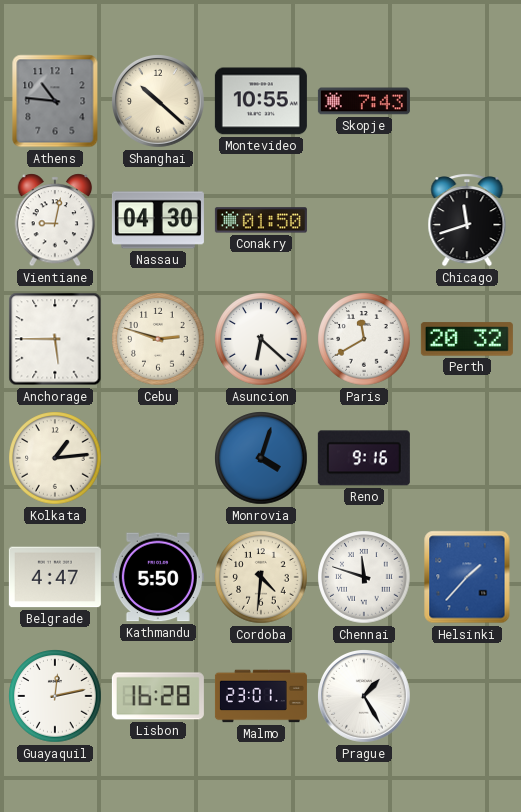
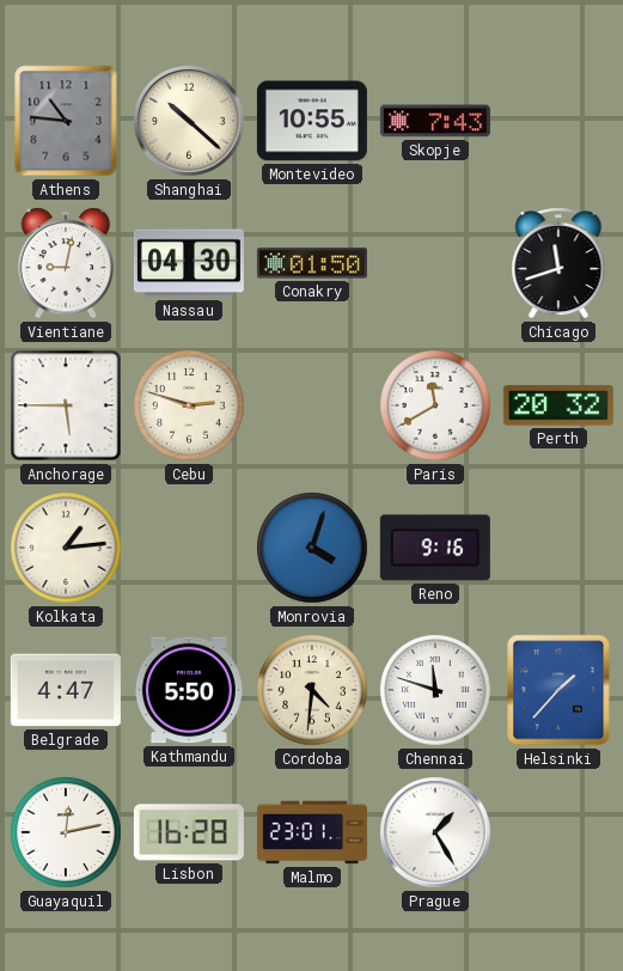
Asuncion: 6:22 -> none
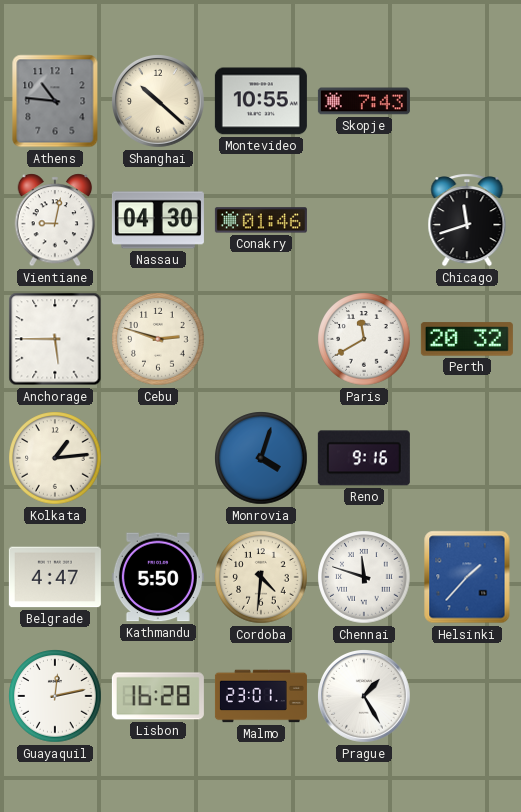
Conakry: 01:50 -> 01:46
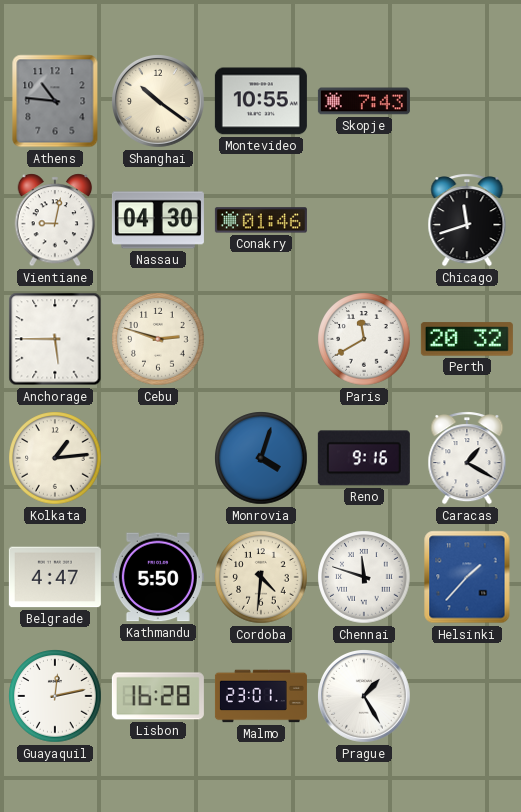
Shanghai: 10:22 -> 10:21
Caracas: none -> 1:20
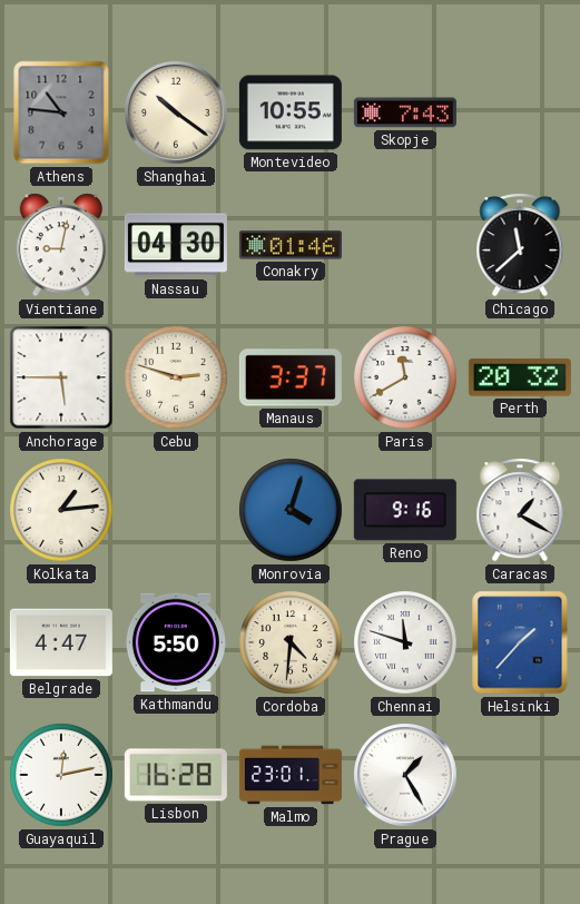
Chicago: 11:42 -> 11:38
Manaus: none -> 3:37
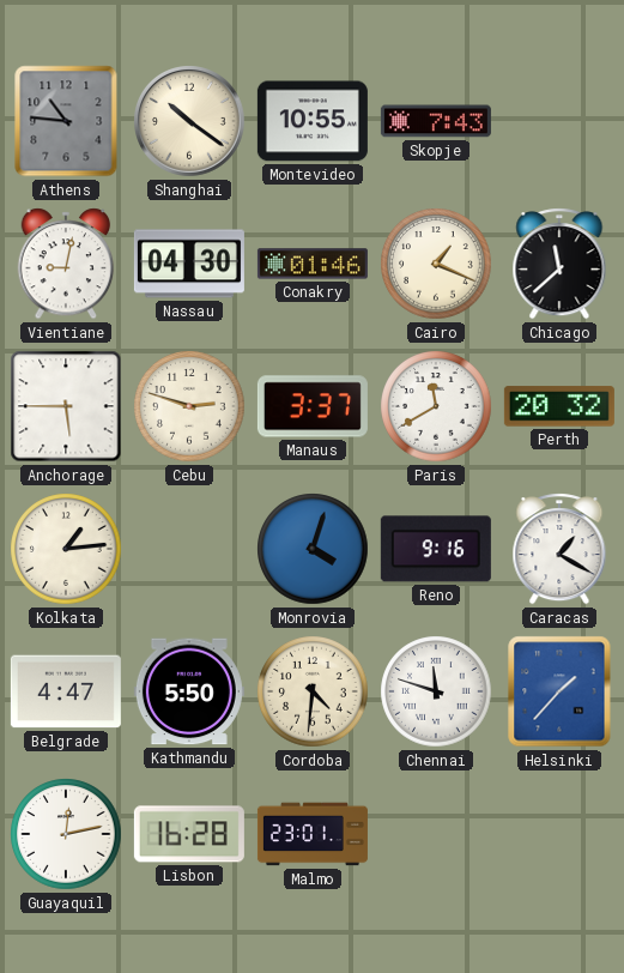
Cairo: none -> 1:19
Prague: 1:25 -> none
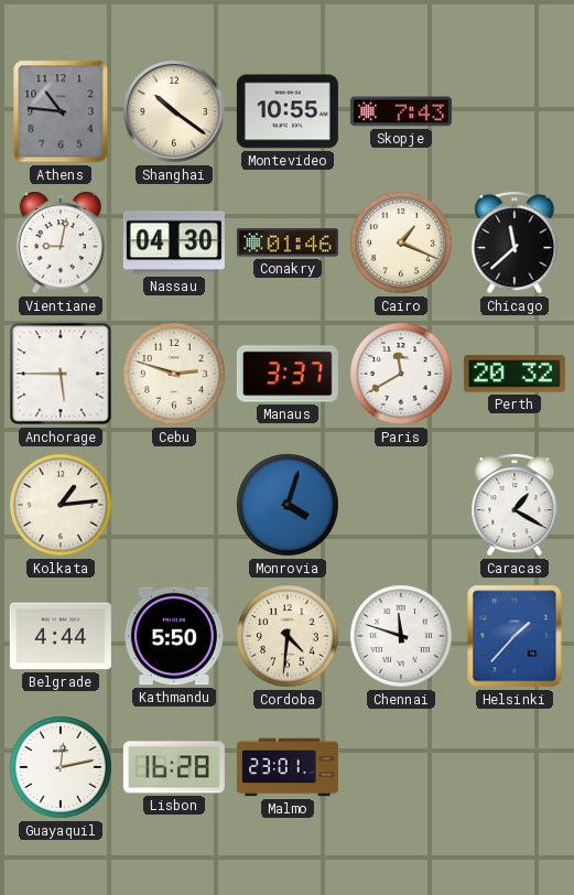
Reno: 9:16 -> none
Belgrade: 4:47 -> 4:44
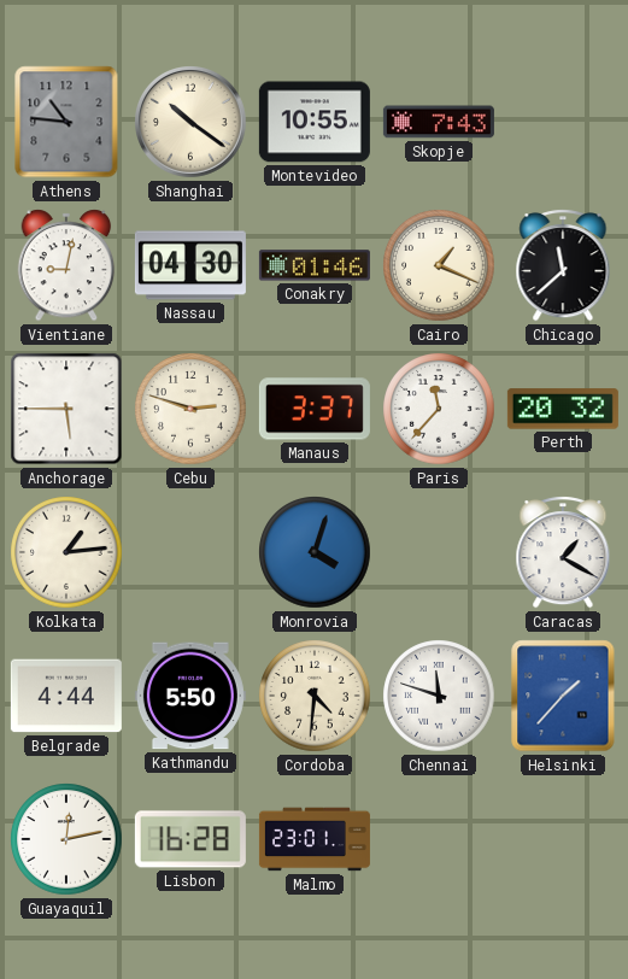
Paris: 11:40 -> 11:37
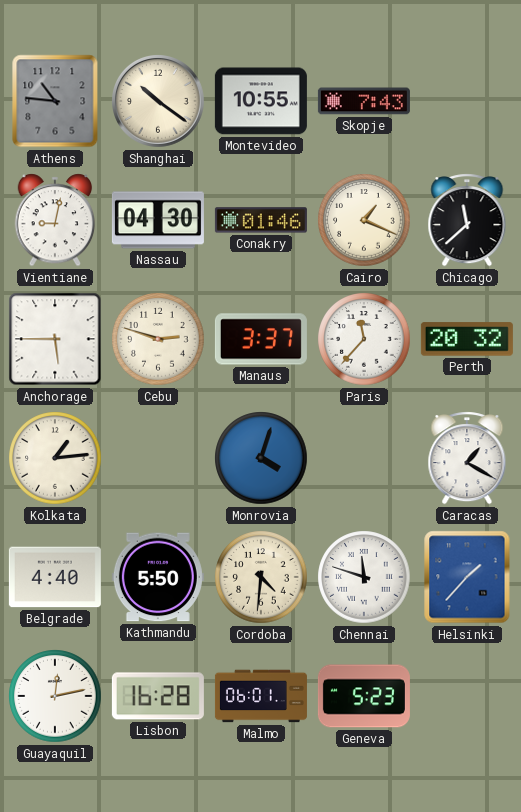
Belgrade: 4:44 -> 4:40
Malmo: 23:01 -> 06:01
Geneva: none -> 5:23
